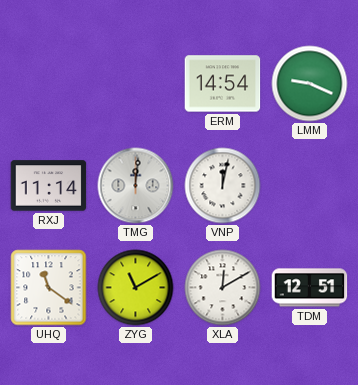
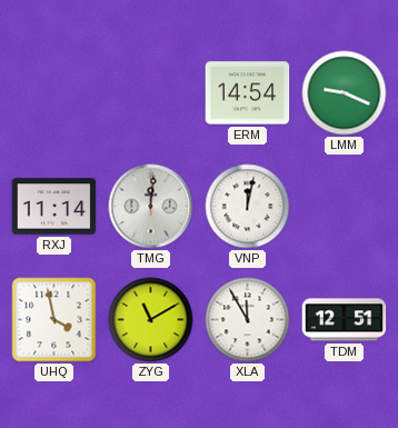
UHQ: 11:21 -> 3:58
XLA: 12:10 -> 11:55
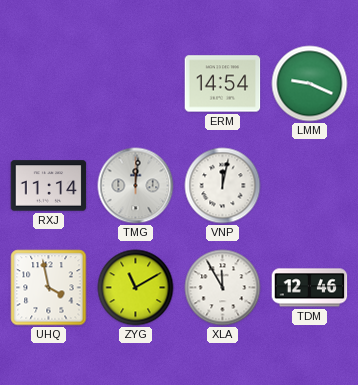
TDM: 12:51 -> 12:46
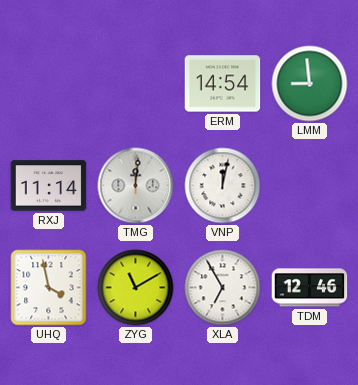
LMM: 9:19 -> 8:59
XLA: 11:55 -> 6:55
